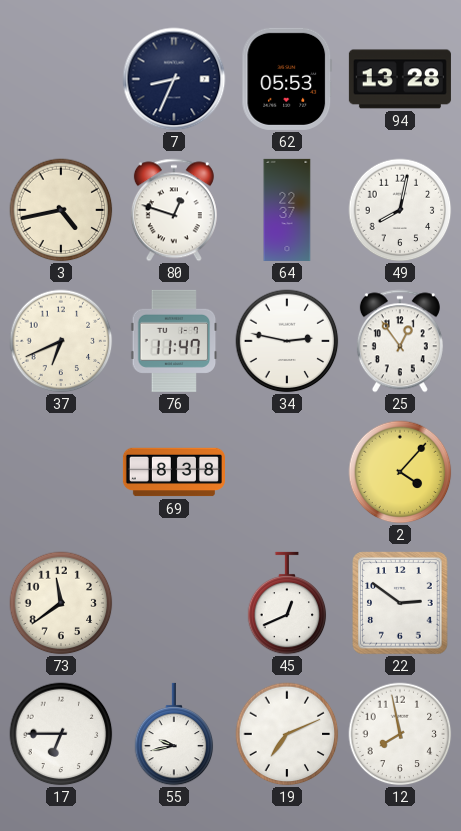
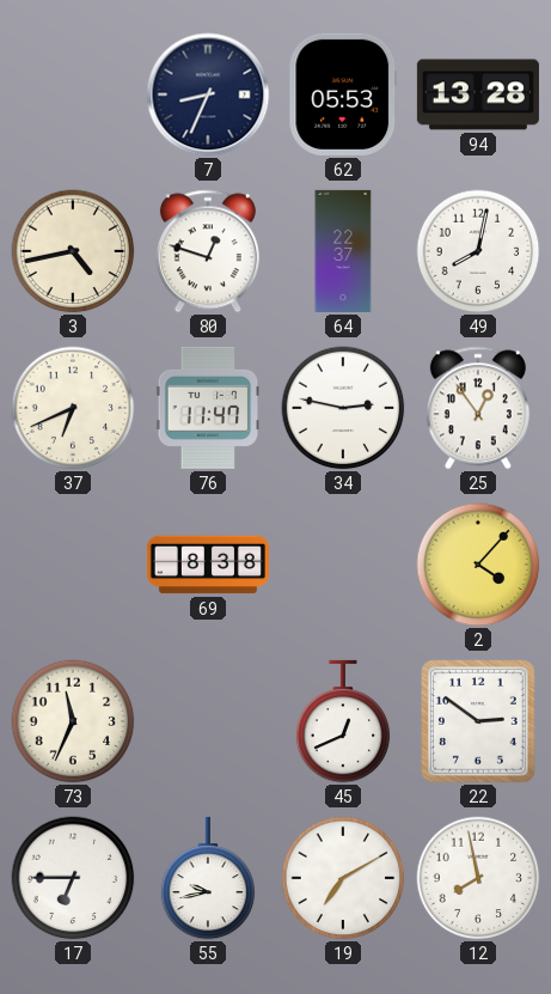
73: 11:39 -> 11:34
19: 7:11 -> 7:10
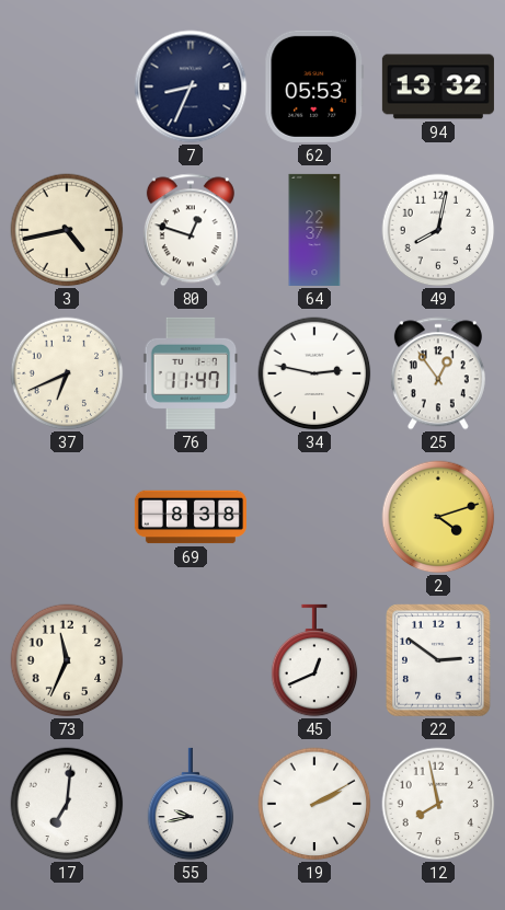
94: 13:28 -> 13:32
2: 4:07 -> 4:12
17: 6:45 -> 7:01
19: 7:10 -> 2:10
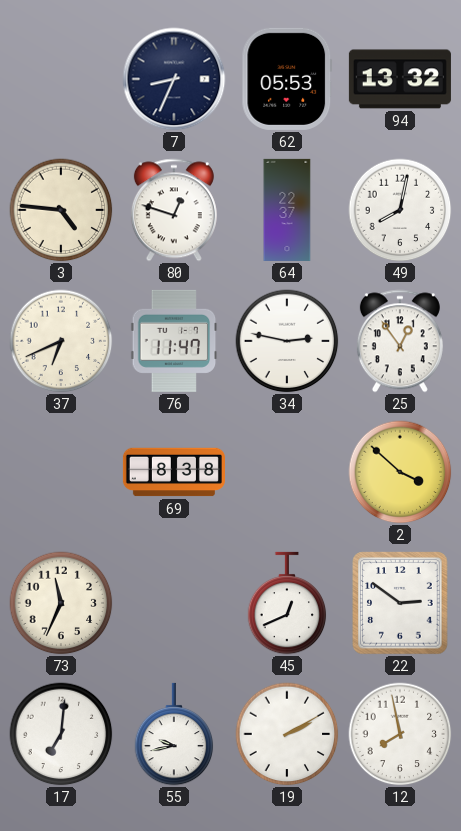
3: 4:43 -> 4:46
2: 4:12 -> 3:52
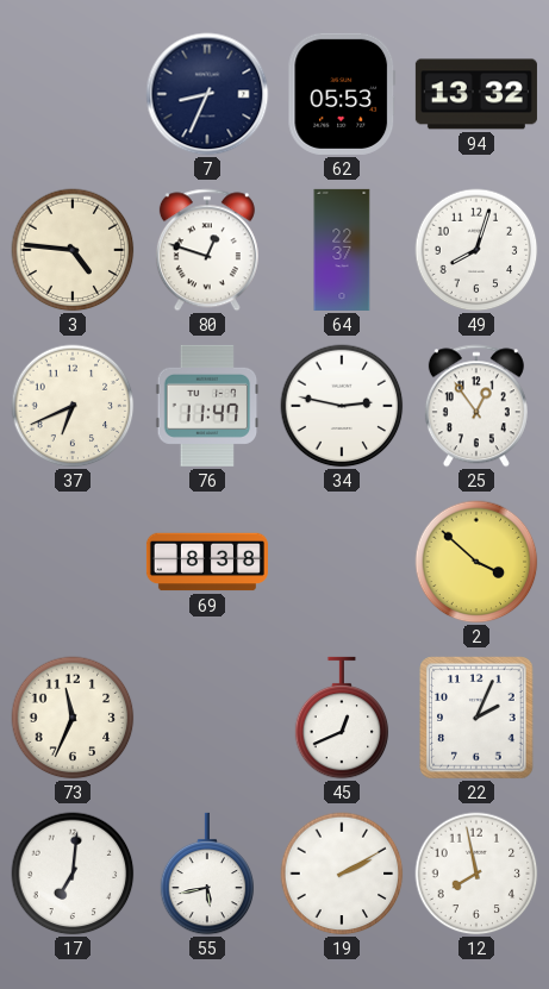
49: 8:02 -> 8:03
22: 2:51 -> 2:04
55: 9:43 -> 5:43
